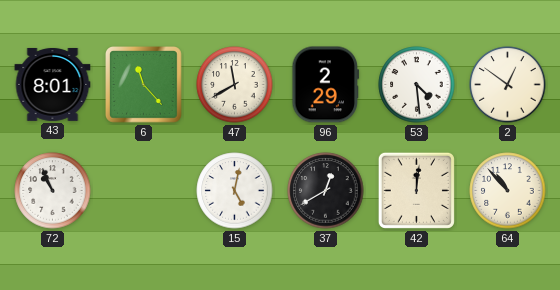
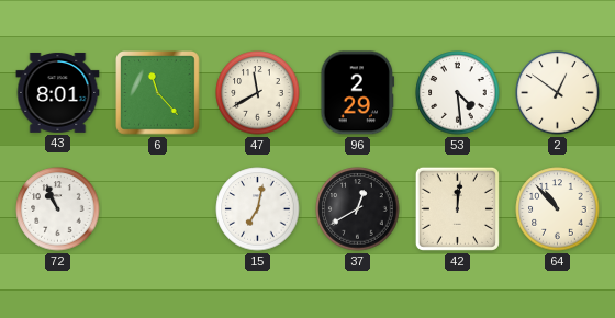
15: 5:02 -> 7:02
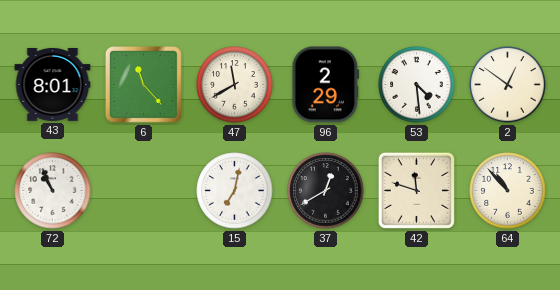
42: 12:01 -> 11:48
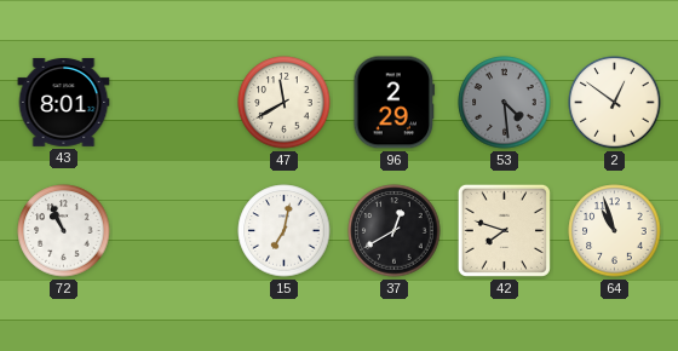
6: 11:23 -> none
53 dial: white -> grey
42: 11:48 -> 7:48
64: 10:53 -> 10:57
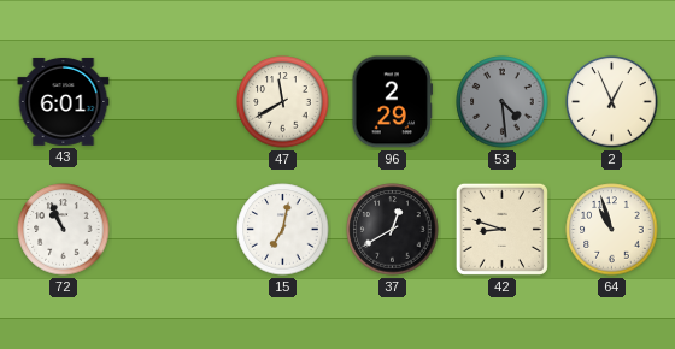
43: 8:01 -> 6:01
2: 12:51 -> 12:56
42: 7:48 -> 8:48
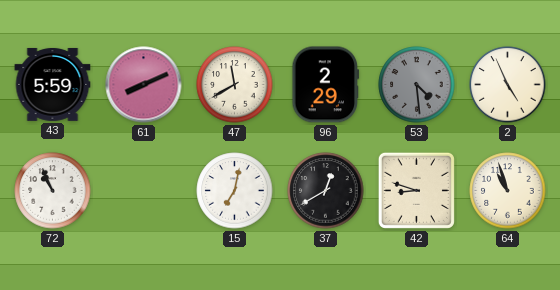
43: 6:01 -> 5:59
61: none -> 8:11
2: 12:56 -> 4:56
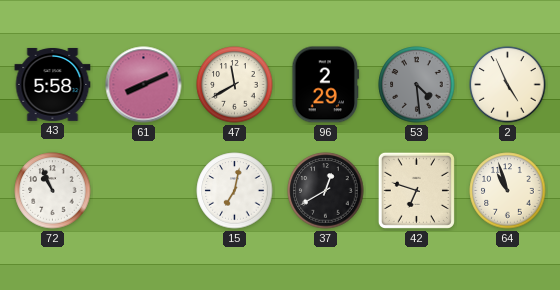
43: 5:59 -> 5:58
42: 8:48 -> 6:48
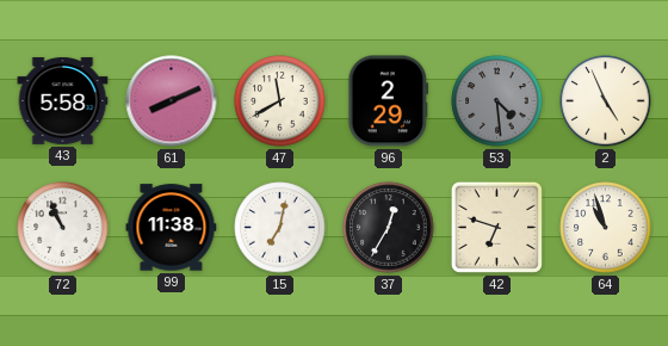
99: none -> 11:38
37: 12:40 -> 12:35
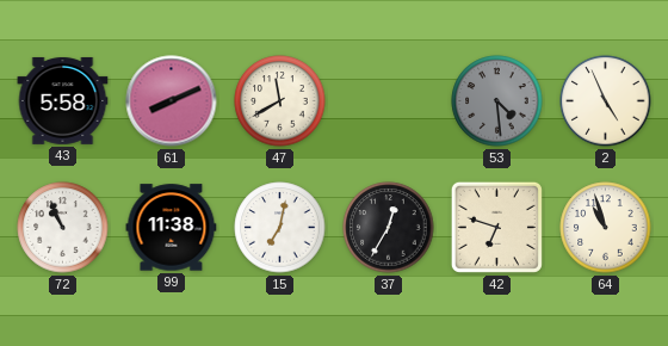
96: 2:29 -> none
